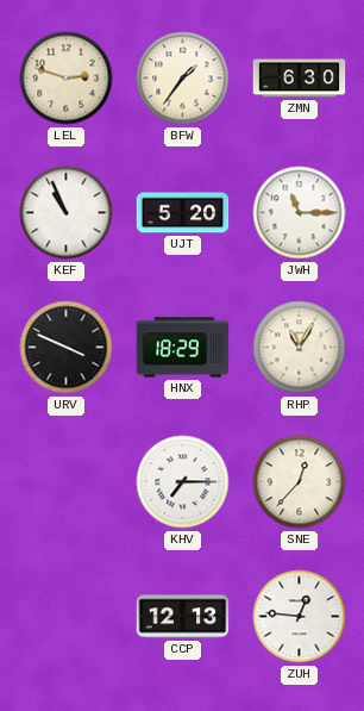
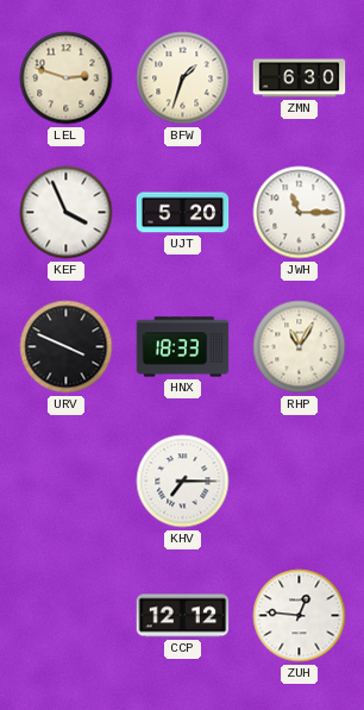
BFW: 1:36 -> 1:33
KEF: 10:56 -> 3:56
HNX: 18:29 -> 18:33
SNE: 12:37 -> none
CCP: 12:13 -> 12:12
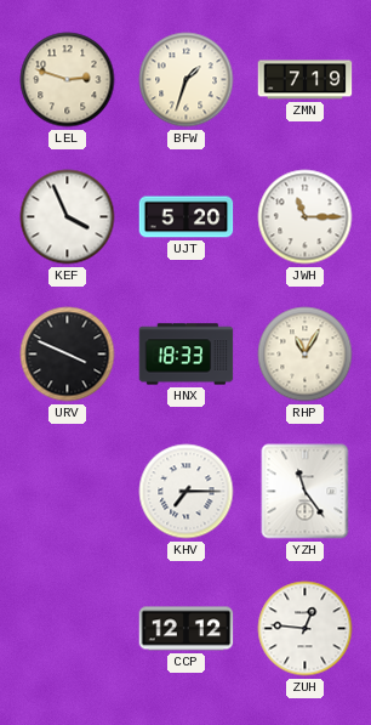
ZMN: 6:30 -> 7:19
YZH: none -> 11:24
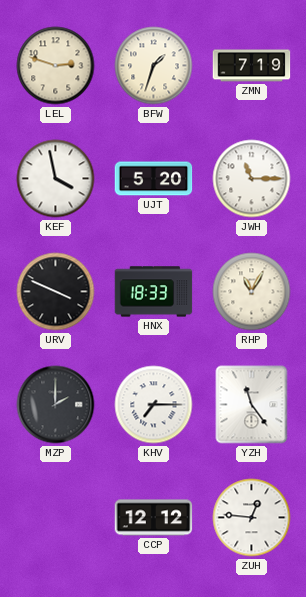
KEF: 3:56 -> 3:58
MZP: none -> 2:00
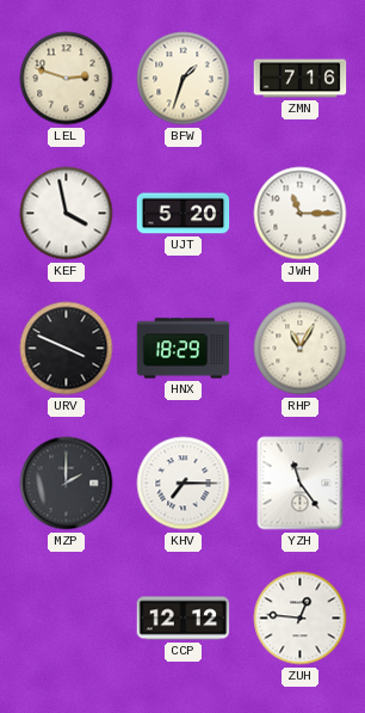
ZMN: 7:19 -> 7:16
HNX: 18:33 -> 18:29
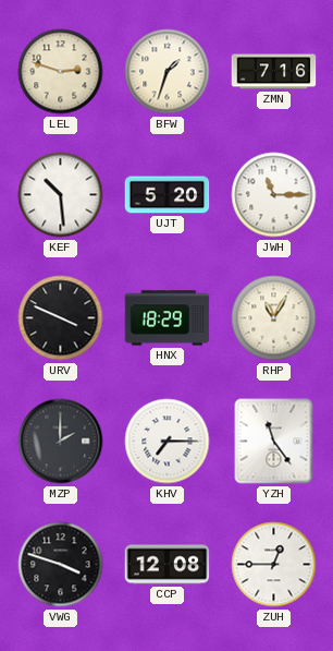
KEF: 3:58 -> 10:29
VWG: none -> 3:48
CCP: 12:12 -> 12:08
ZUH: 12:46 -> 12:45
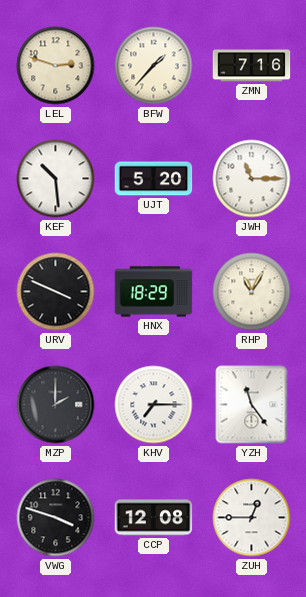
BFW: 1:33 -> 1:37
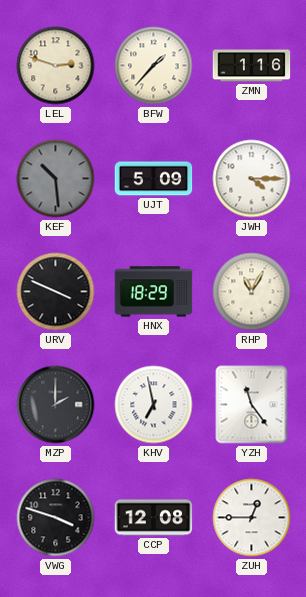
ZMN: 7:16 -> 1:16
KEF dial: white -> grey
UJT: 5:20 -> 5:09
JWH: 11:15 -> 4:15
KHV: 7:15 -> 6:58
